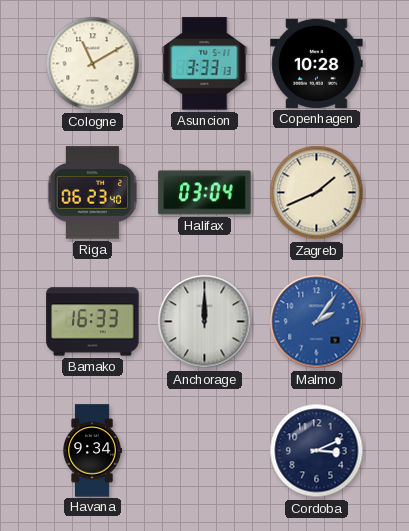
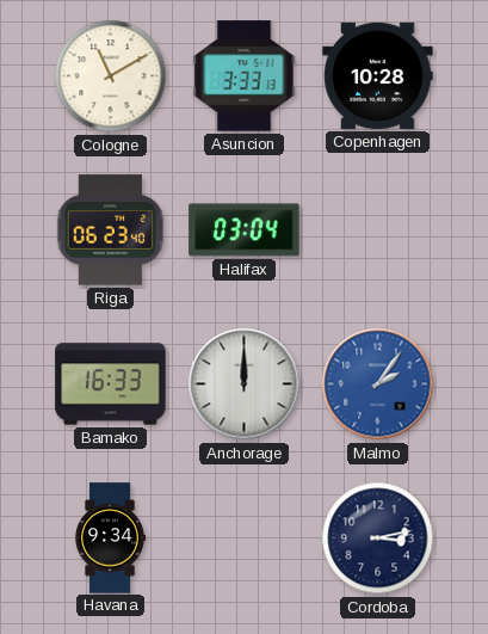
Zagreb: 1:41 -> none
Cordoba: 3:11 -> 3:13
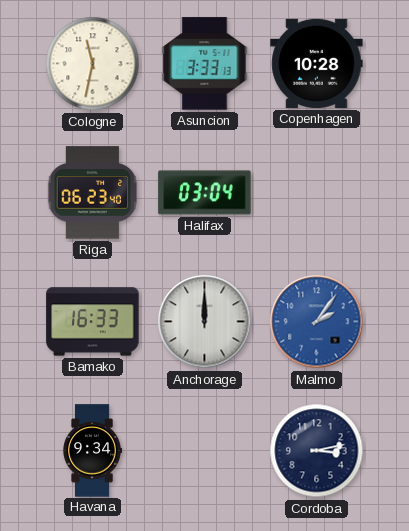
Cologne: 11:10 -> 11:32
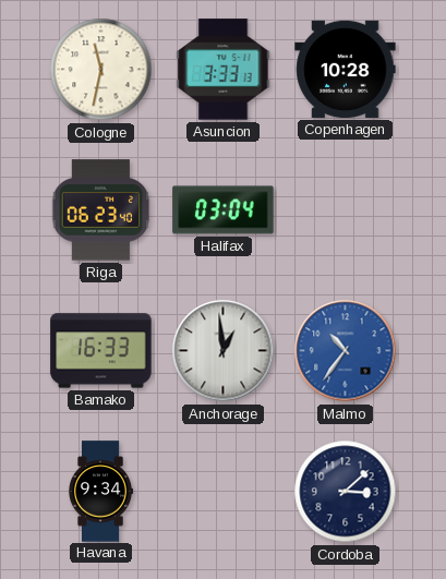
Anchorage: 12:00 -> 12:59
Malmo: 2:06 -> 10:36
Cordoba: 3:13 -> 3:08
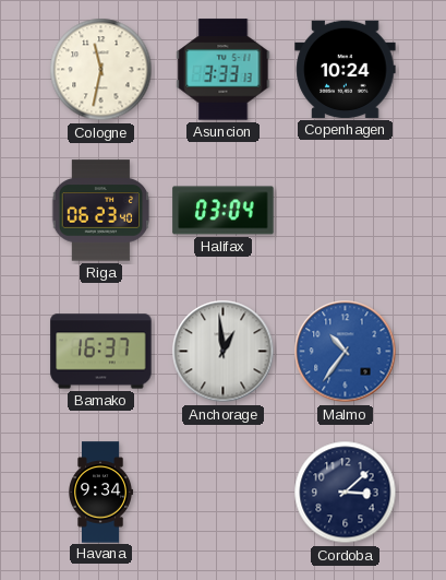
Copenhagen: 10:28 -> 10:24
Bamako: 16:33 -> 16:37
